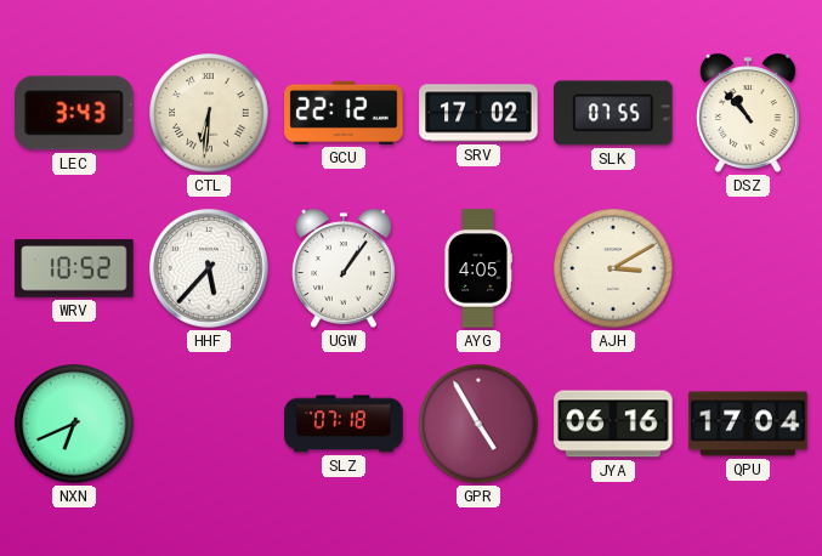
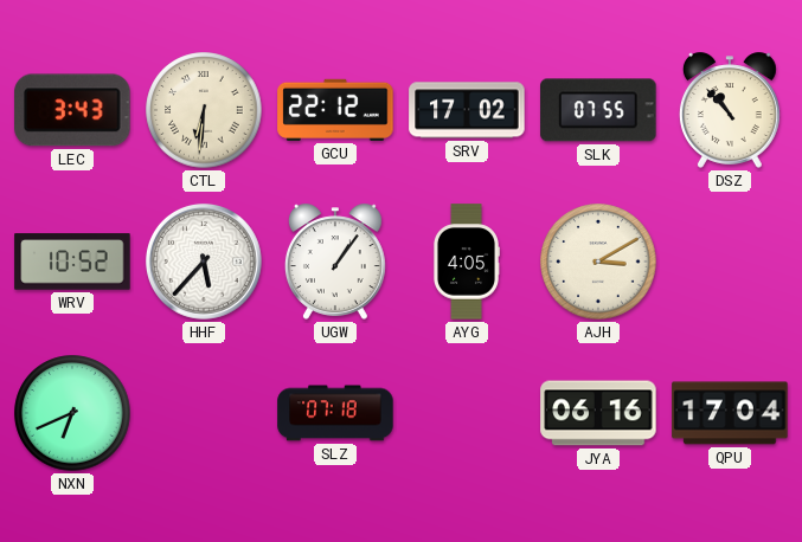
GPR: 4:55 -> none
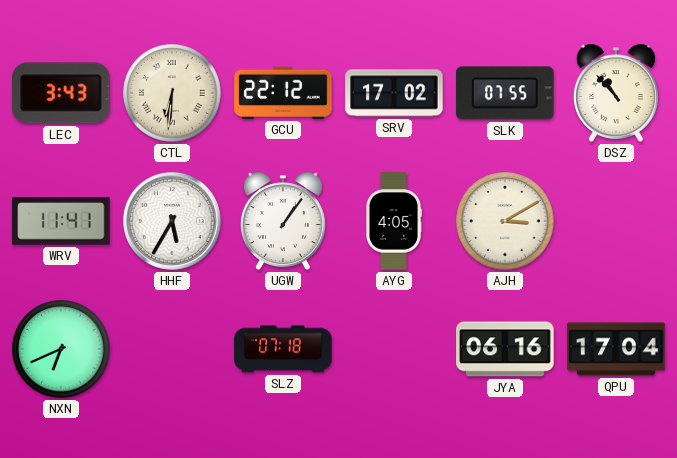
WRV: 10:52 -> 11:41
HHF: 5:37 -> 5:35
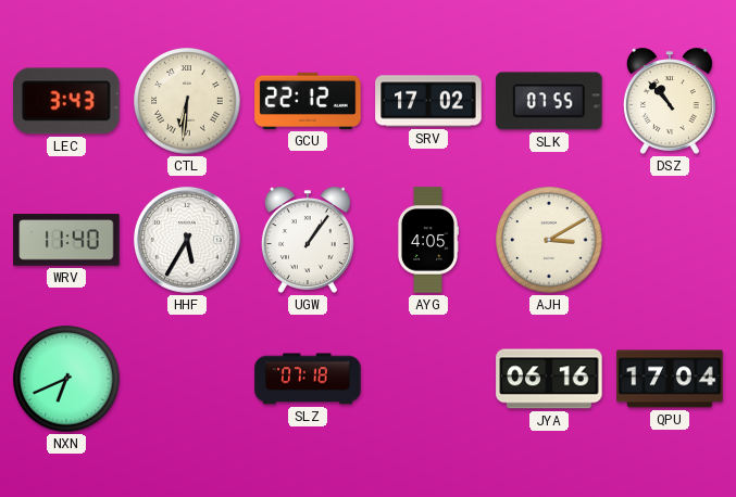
WRV: 11:41 -> 11:40
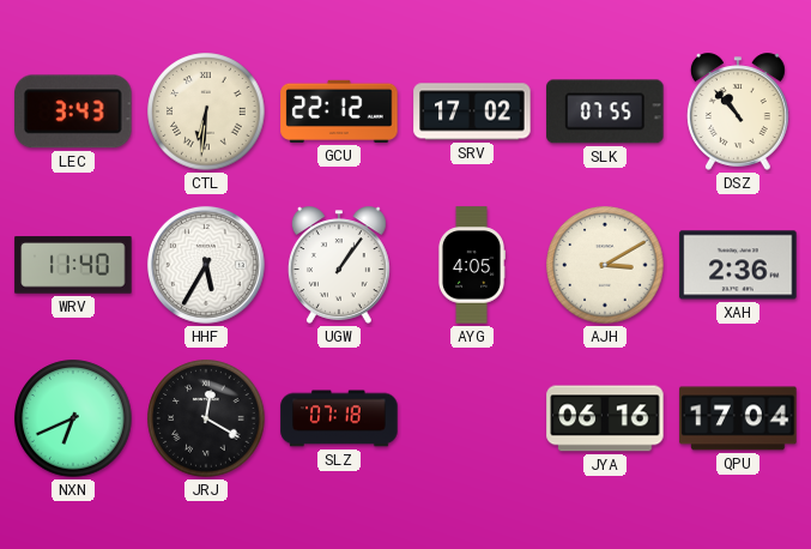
XAH: none -> 2:36
JRJ: none -> 12:20
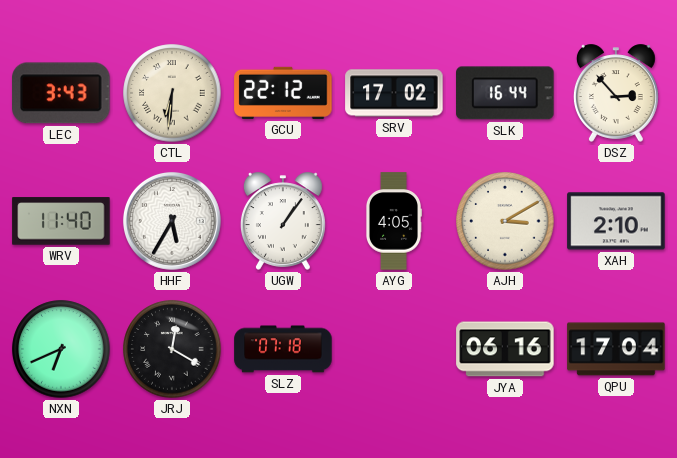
SLK: 07:55 -> 16:44
DSZ: 10:53 -> 2:53
XAH: 2:36 -> 2:10
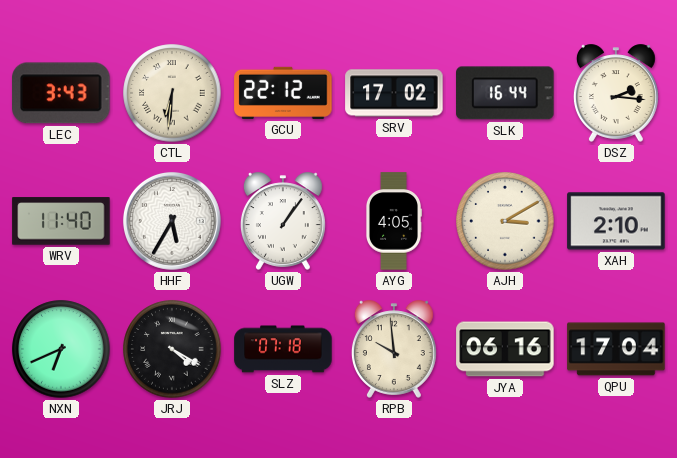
DSZ: 2:53 -> 2:16
JRJ: 12:20 -> 4:20
RPB: none -> 9:59
